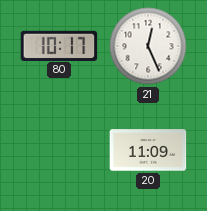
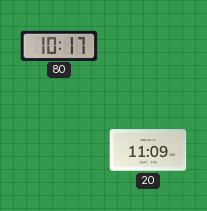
21: 12:26 -> none
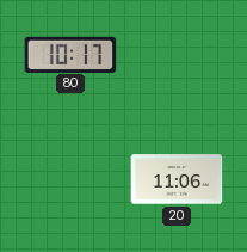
20: 11:09 -> 11:06
